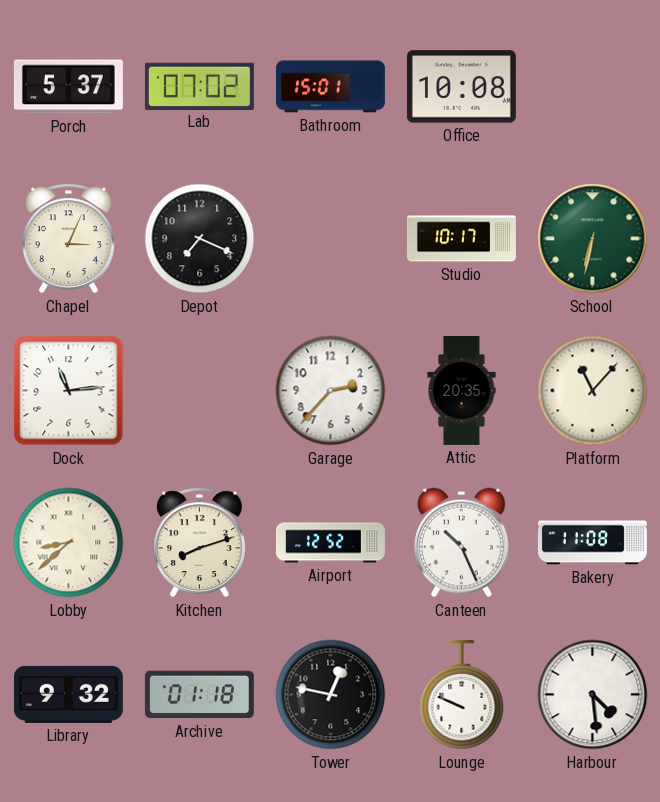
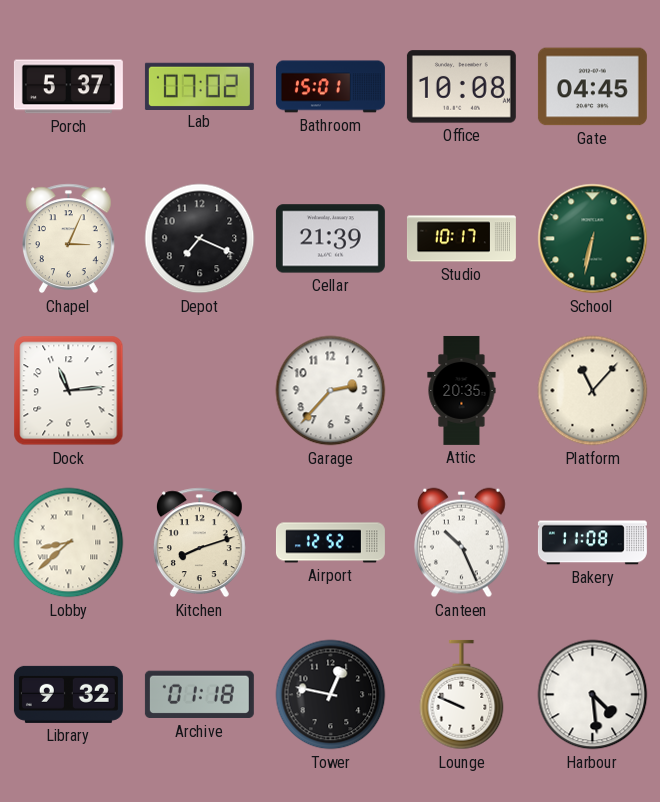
Gate: none -> 04:45
Cellar: none -> 21:39
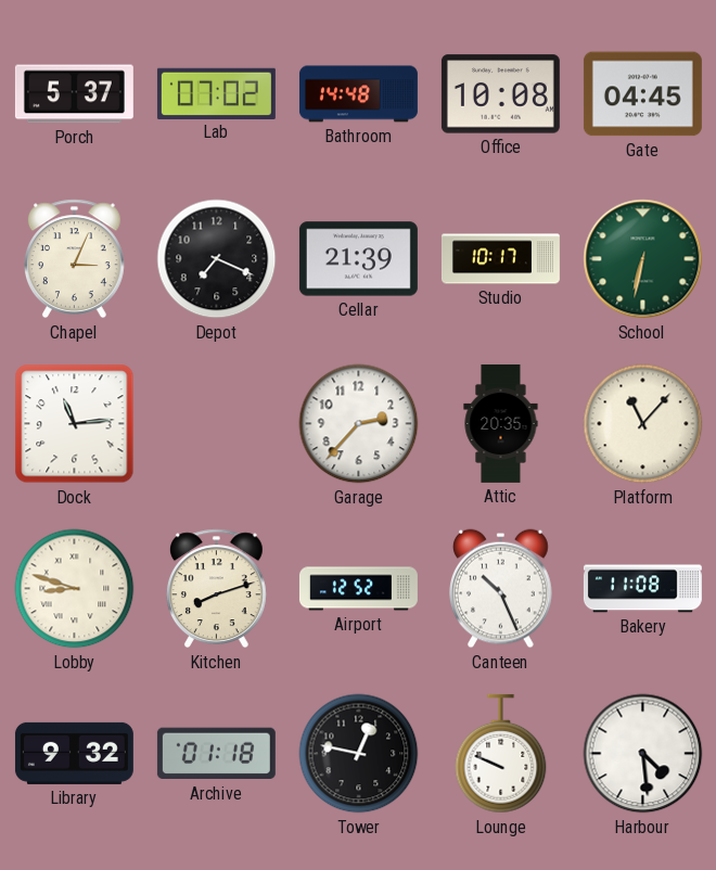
Bathroom: 15:01 -> 14:48
Lobby: 8:38 -> 8:48
